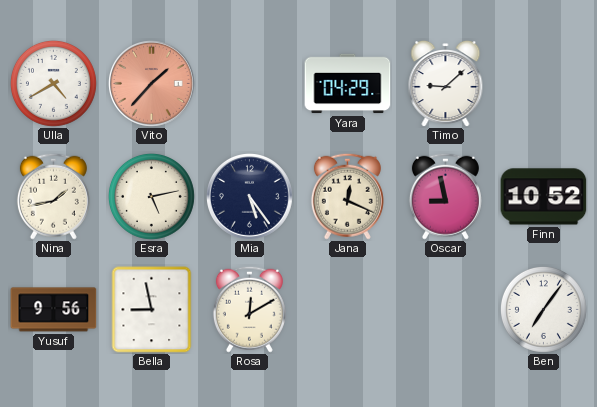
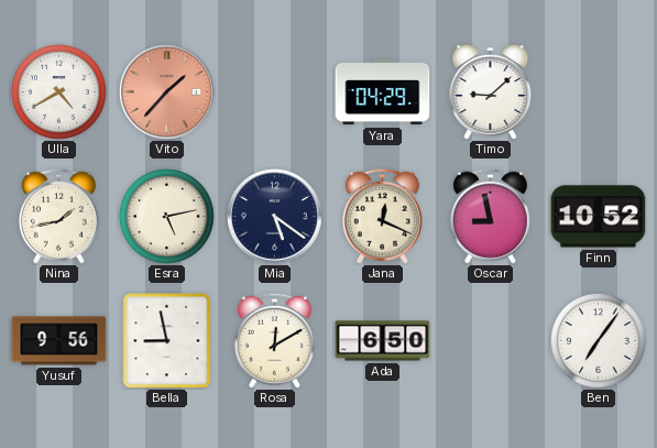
Mia: 5:24 -> 5:21
Ada: none -> 6:50
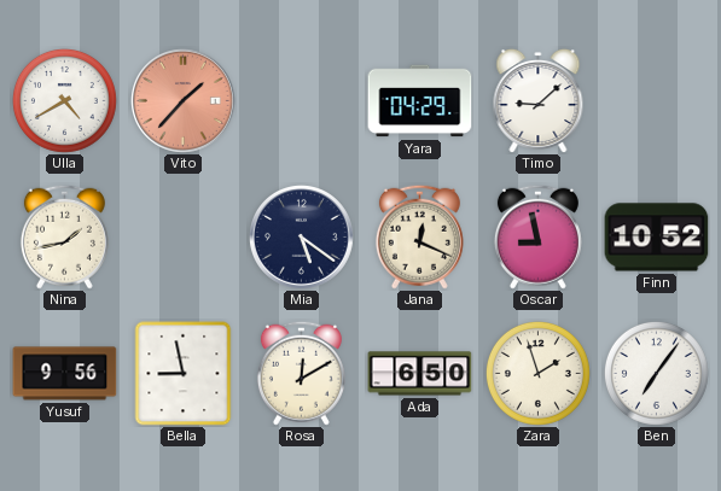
Esra: 5:13 -> none
Zara: none -> 1:57
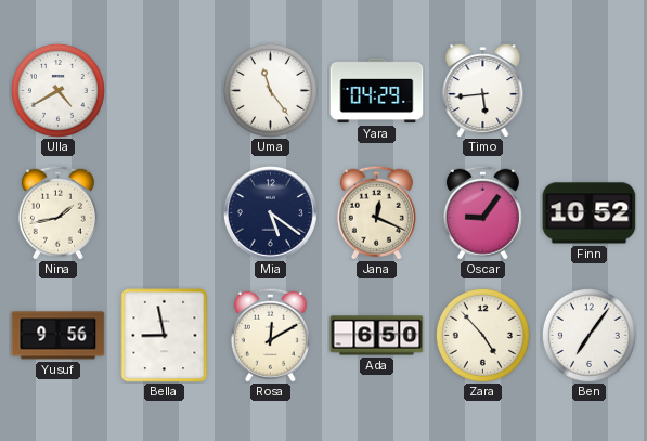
Vito: 1:37 -> none
Uma: none -> 11:24
Timo: 9:08 -> 5:44
Oscar: 8:58 -> 9:06
Zara: 1:57 -> 4:53
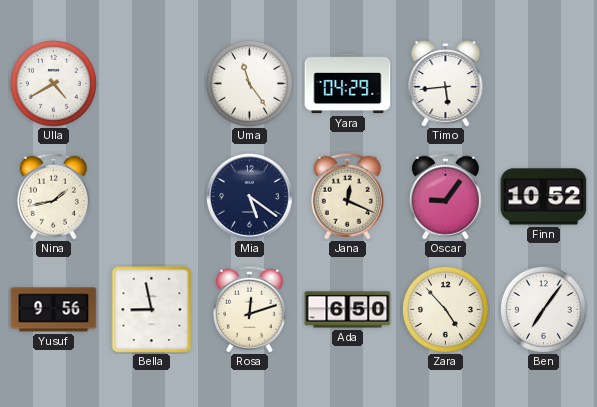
Rosa: 12:10 -> 12:12
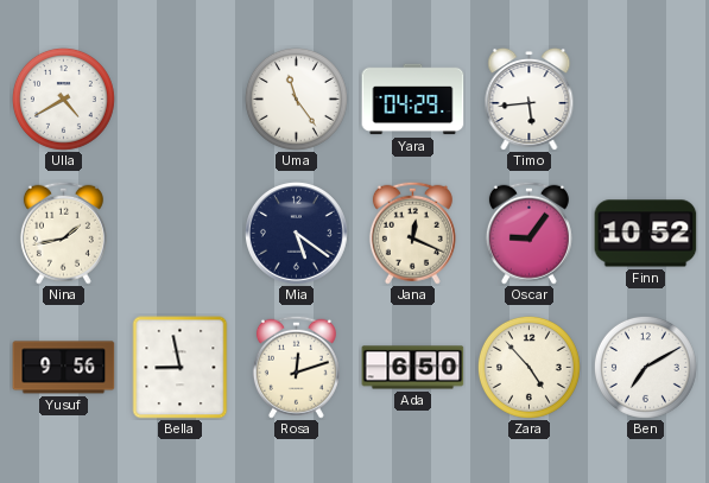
Ben: 7:06 -> 7:10
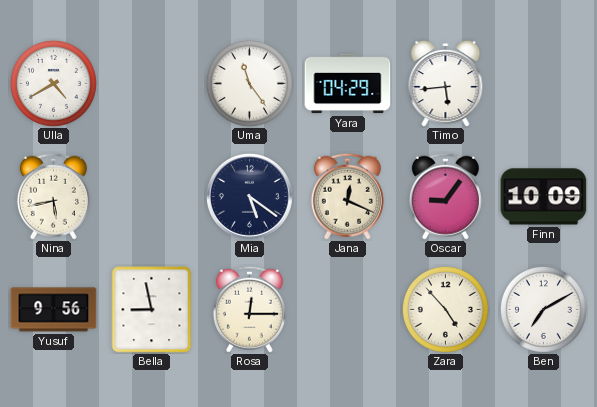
Nina: 1:43 -> 5:43
Finn: 10:52 -> 10:09
Rosa: 12:12 -> 12:15
Ada: 6:50 -> none
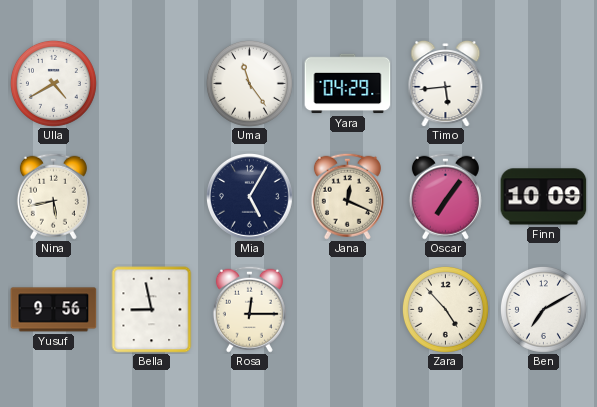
Mia: 5:21 -> 5:05
Oscar: 9:06 -> 7:06
